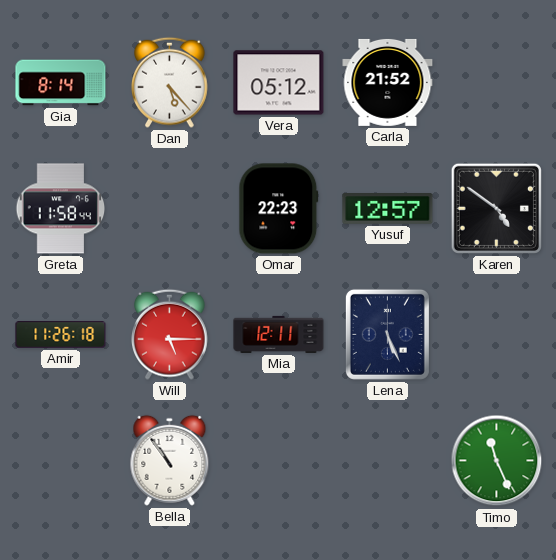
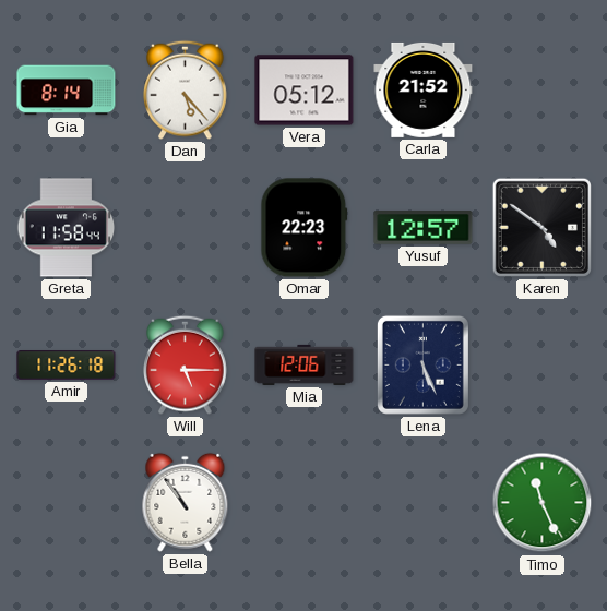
Mia: 12:11 -> 12:06
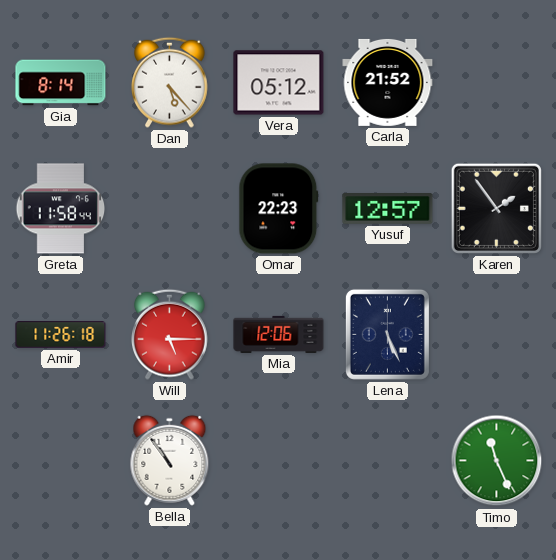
Karen: 4:51 -> 1:54
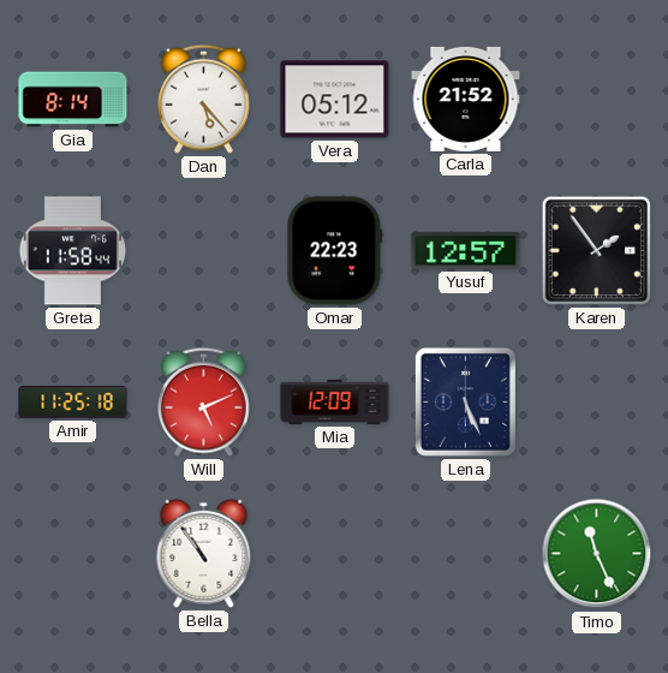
Amir: 11:26 -> 11:25
Will: 5:15 -> 5:11
Mia: 12:06 -> 12:09
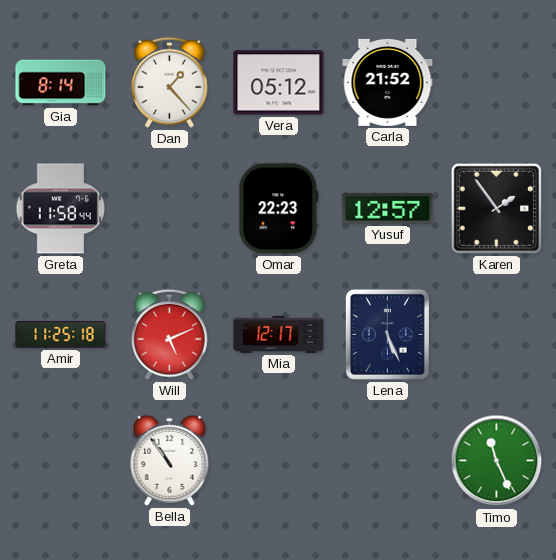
Dan: 5:23 -> 1:23
Mia: 12:09 -> 12:17
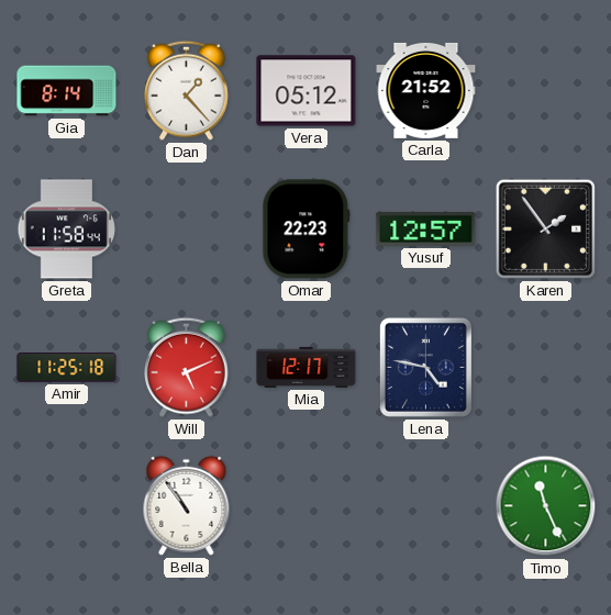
Lena: 5:26 -> 4:47
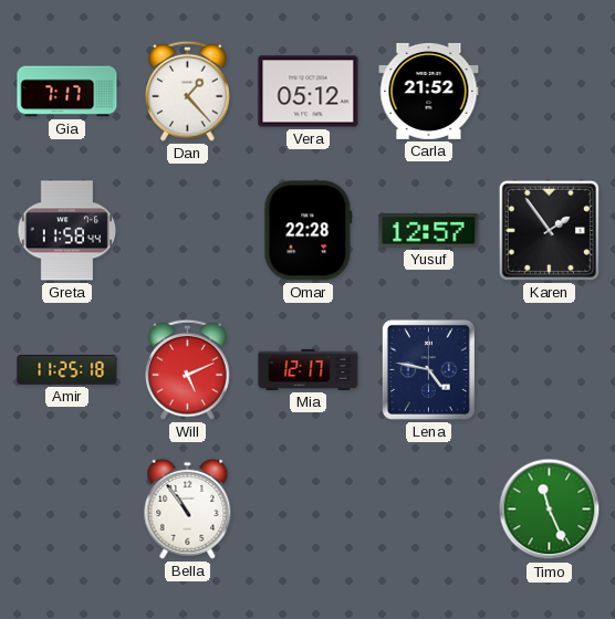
Gia: 8:14 -> 7:17
Omar: 22:23 -> 22:28
